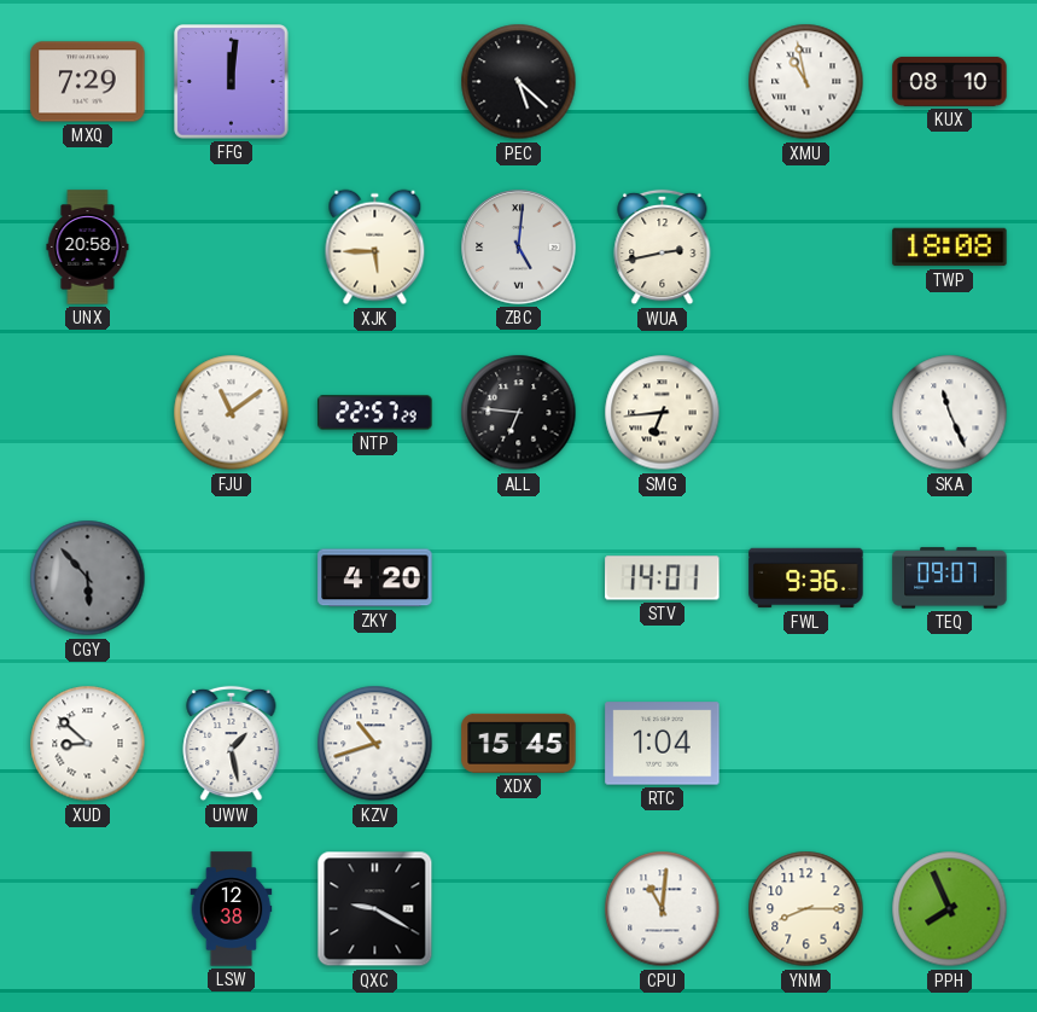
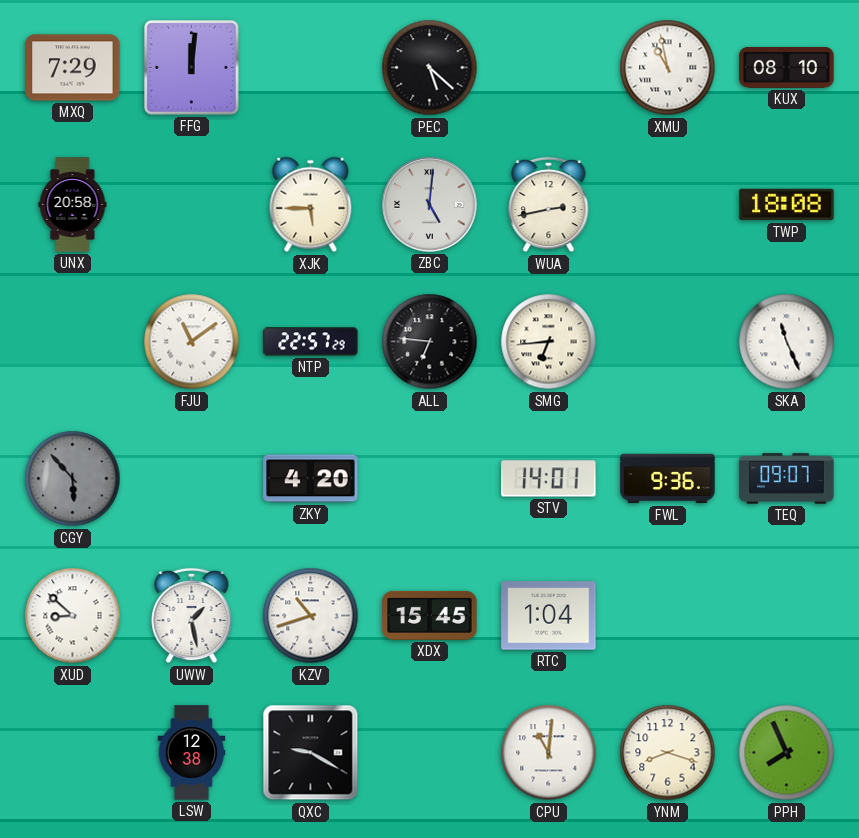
YNM: 8:15 -> 8:18
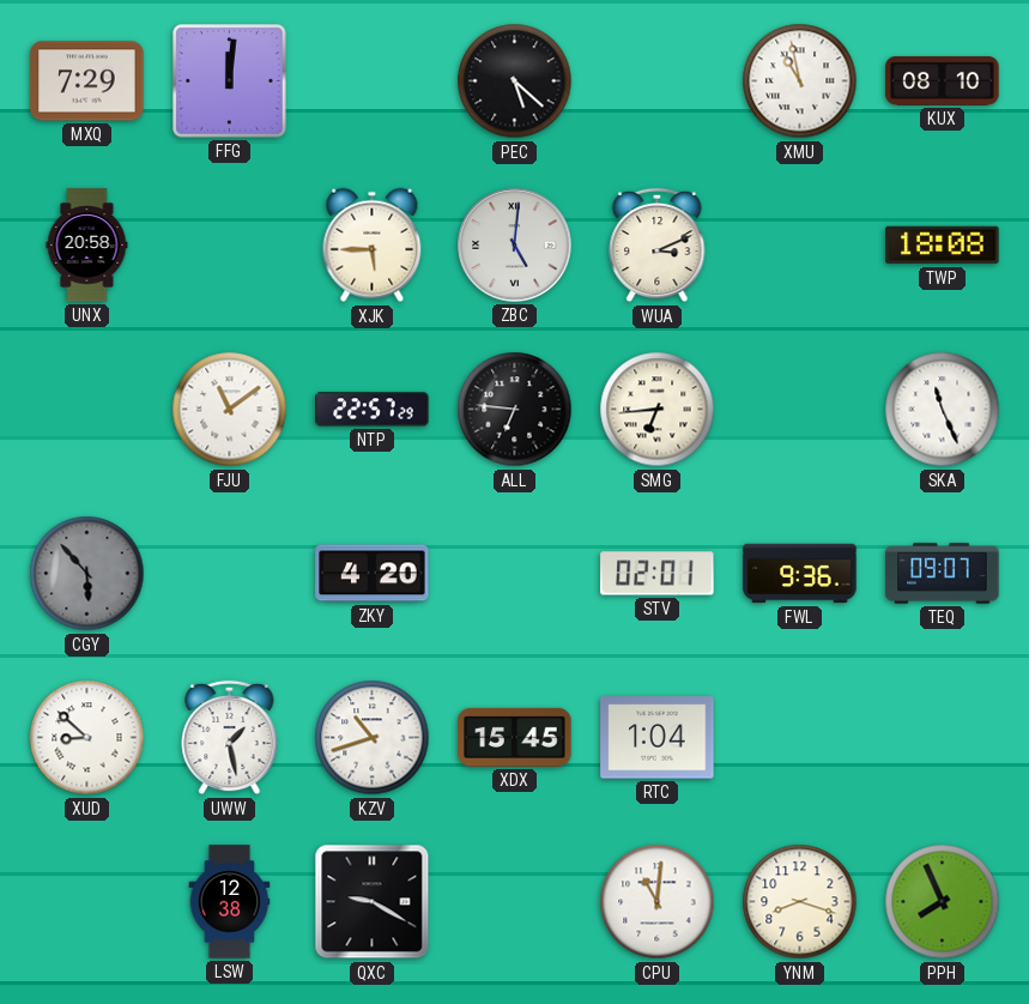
WUA: 2:43 -> 3:11
STV: 14:01 -> 02:01
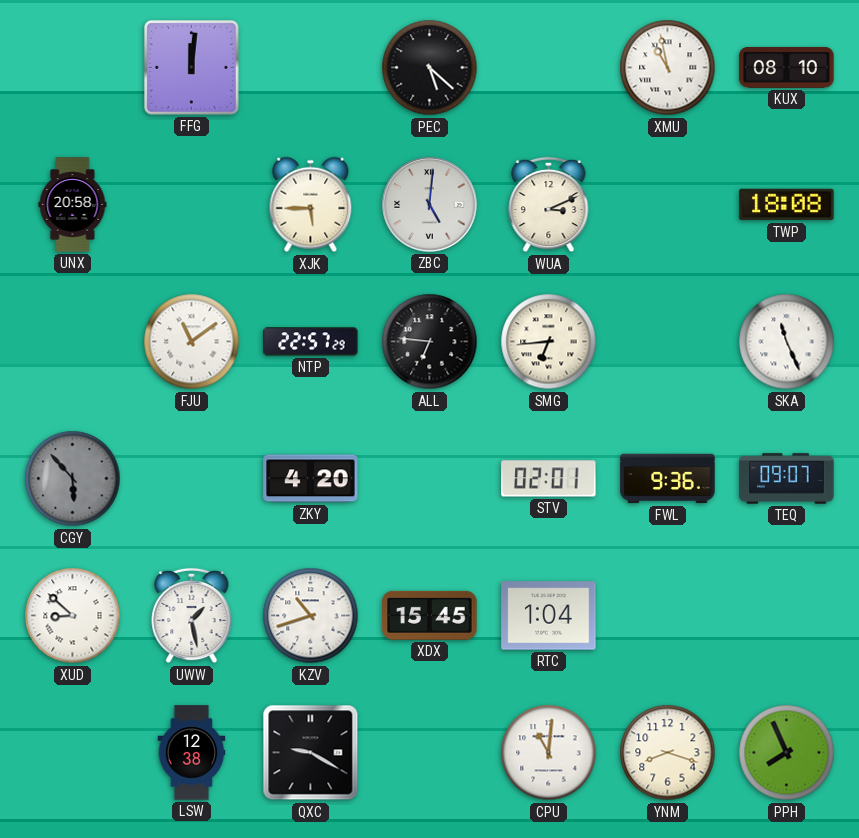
MXQ: 7:29 -> none
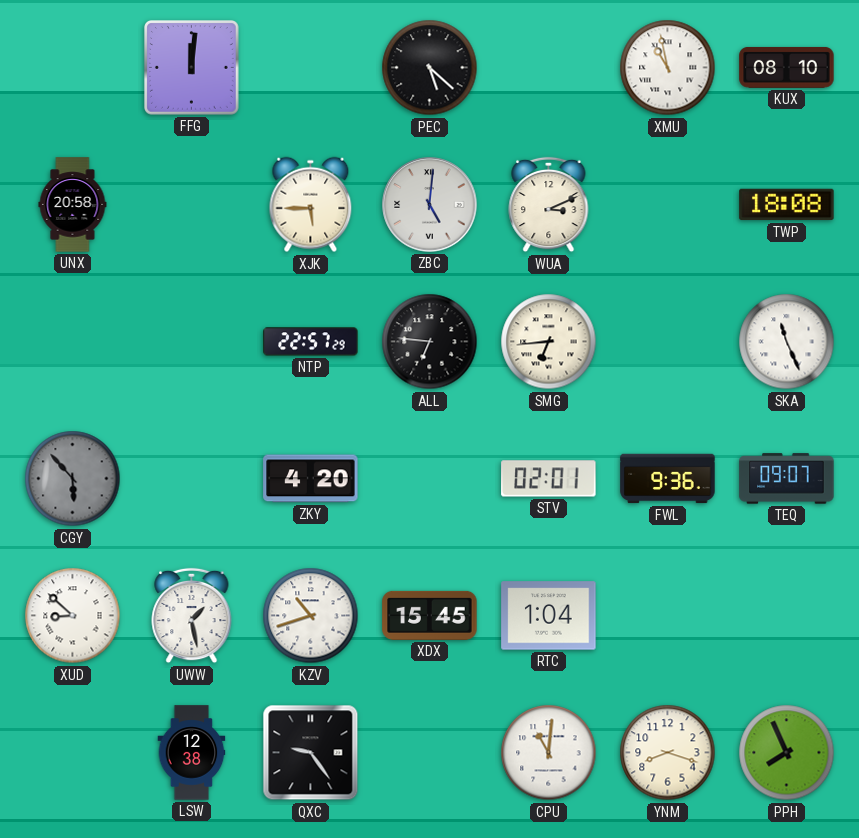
FJU: 11:09 -> none
QXC: 9:20 -> 9:24
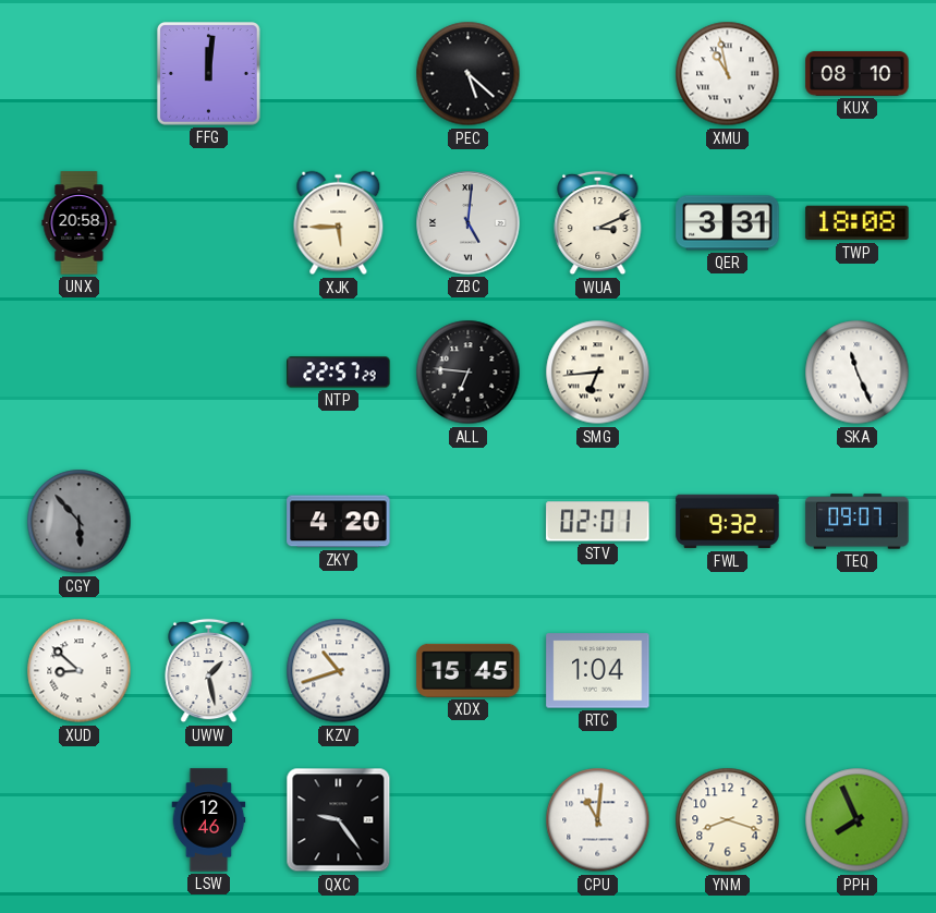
QER: none -> 3:31
FWL: 9:36 -> 9:32
LSW: 12:38 -> 12:46
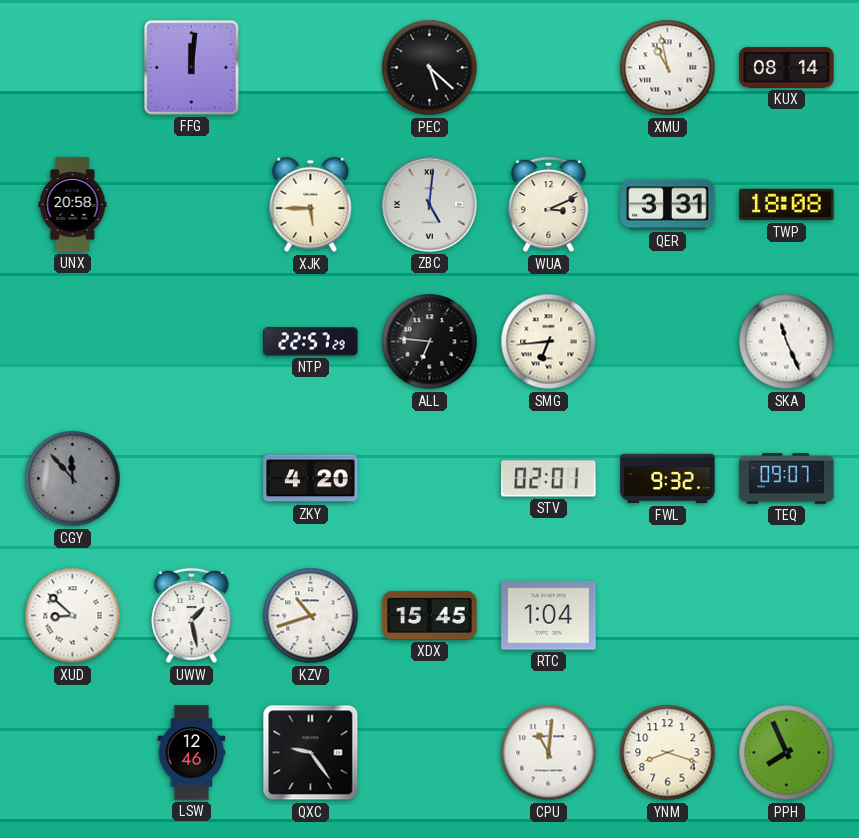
KUX: 08:10 -> 08:14
CGY: 5:53 -> 11:53
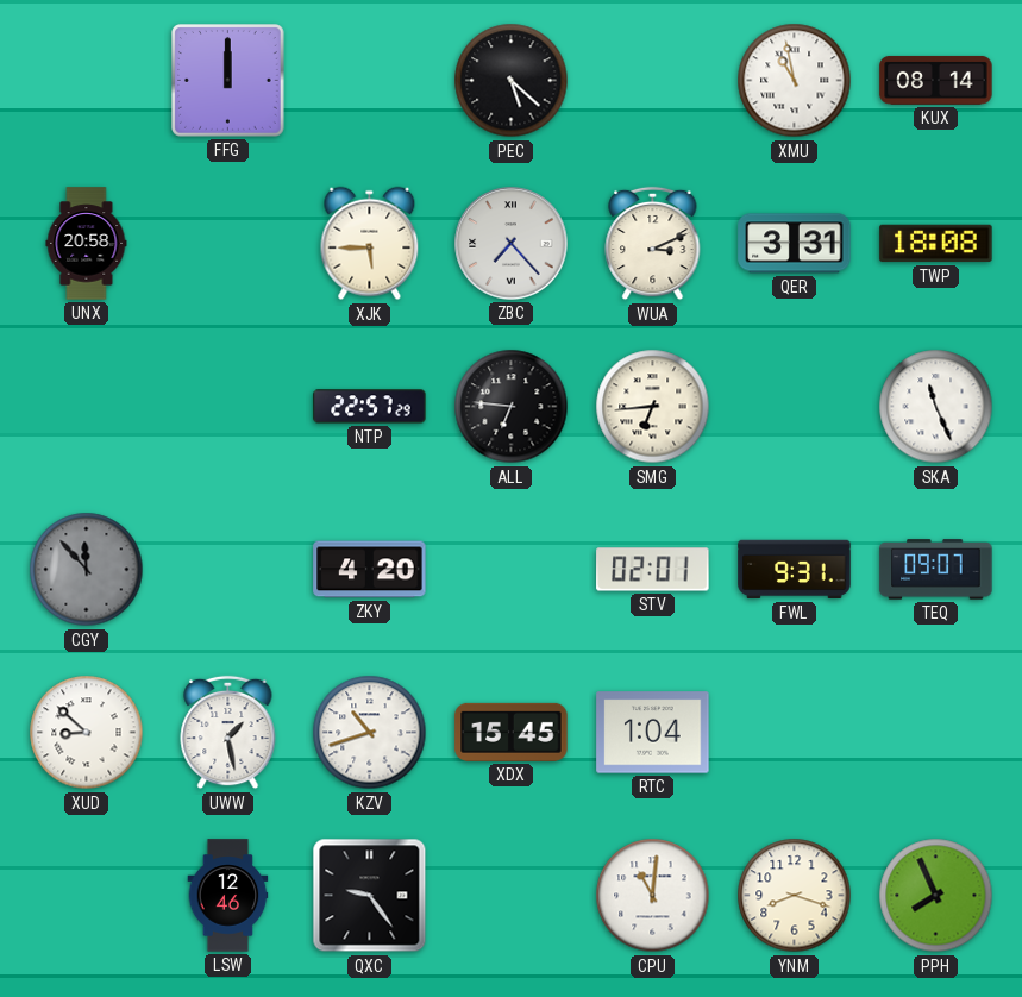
FFG: 12:01 -> 12:00
ZBC: 5:01 -> 7:23
FWL: 9:32 -> 9:31
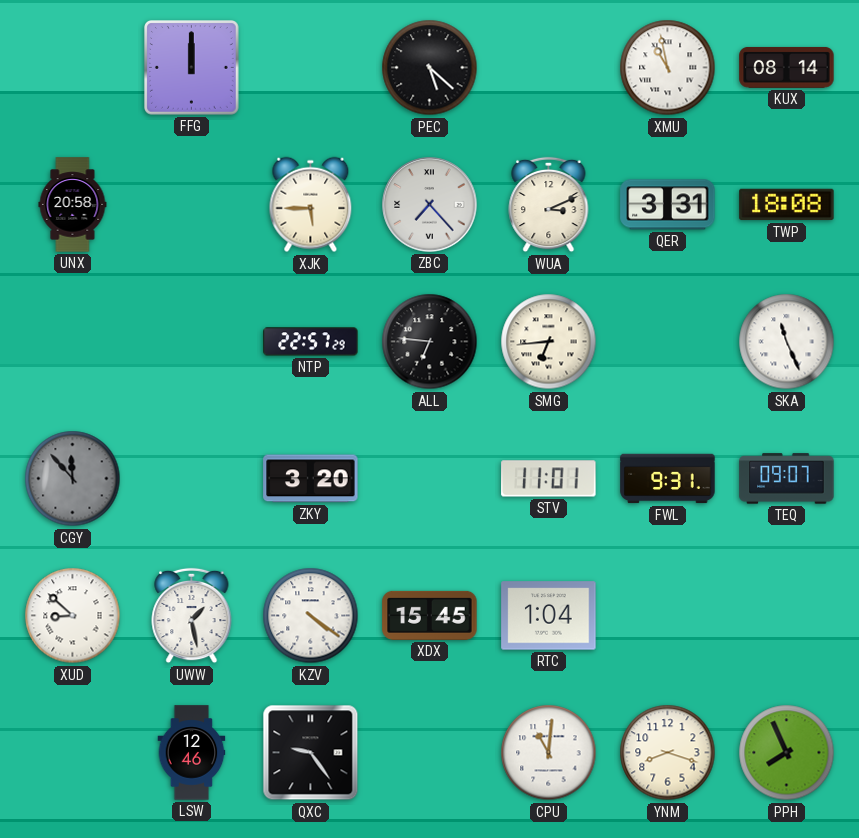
ZKY: 4:20 -> 3:20
STV: 02:01 -> 11:01
KZV: 10:42 -> 4:21
